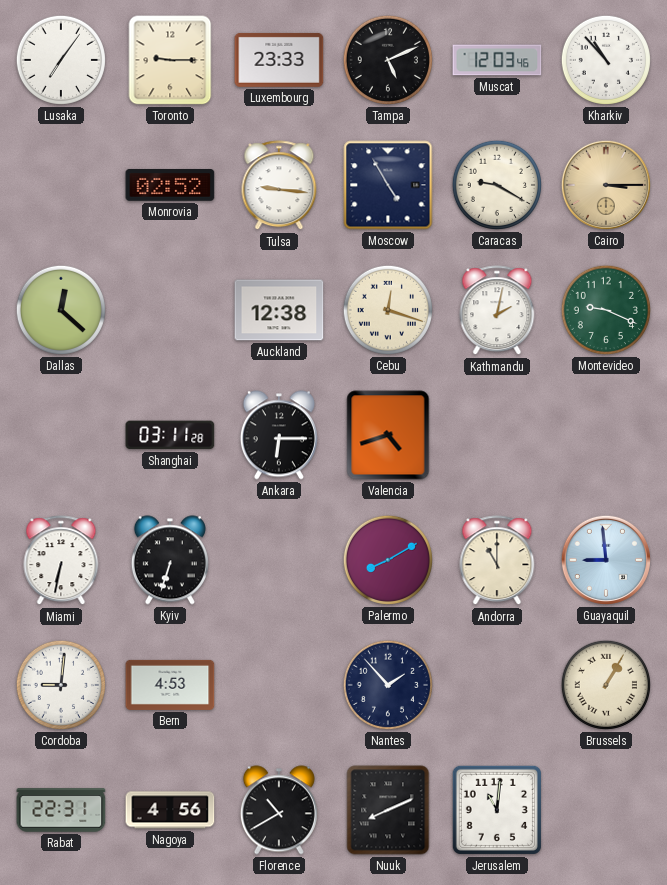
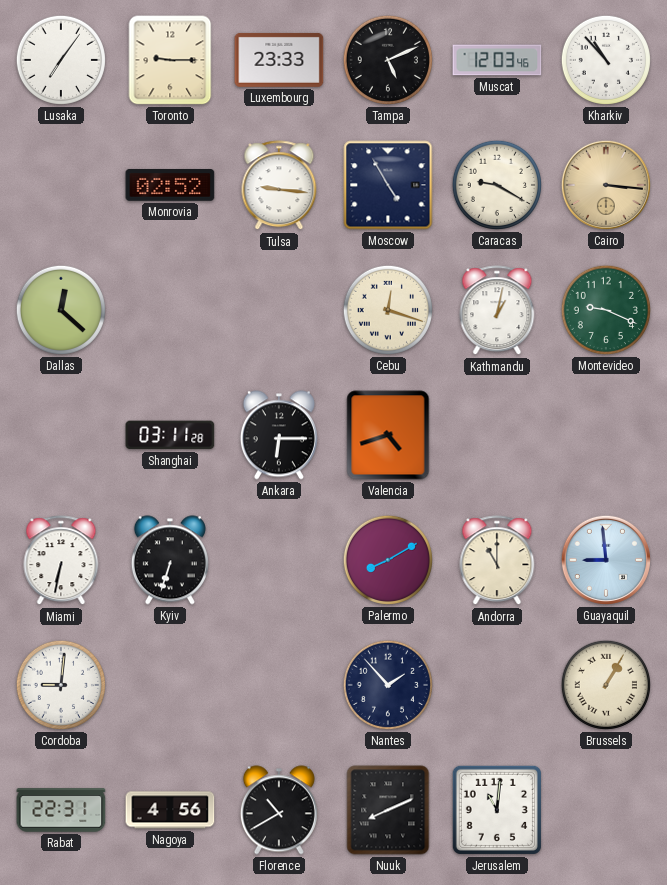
Cairo: 3:15 -> 3:16
Auckland: 12:38 -> none
Kathmandu: 2:02 -> 1:02
Bern: 4:53 -> none
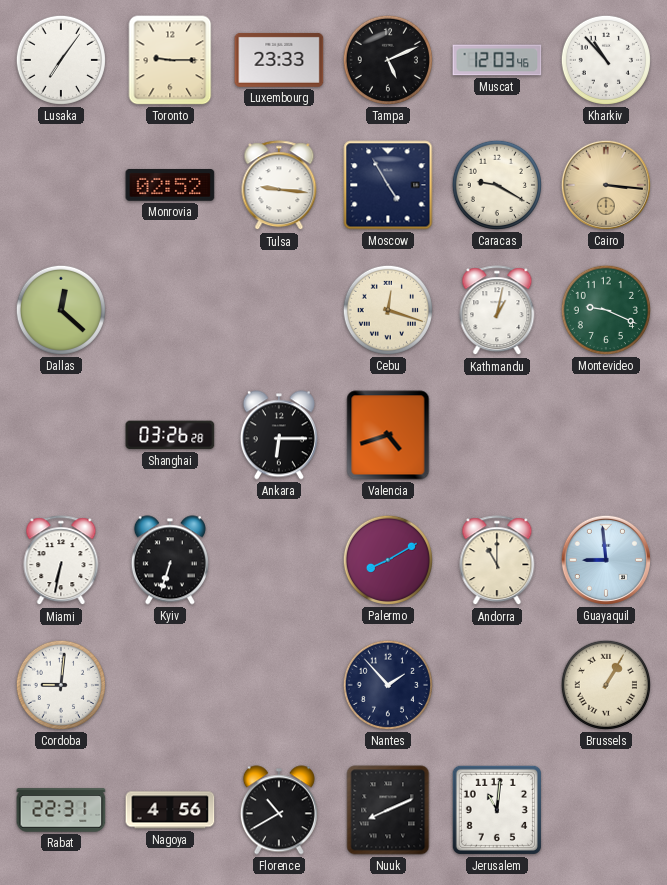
Shanghai: 03:11 -> 03:26
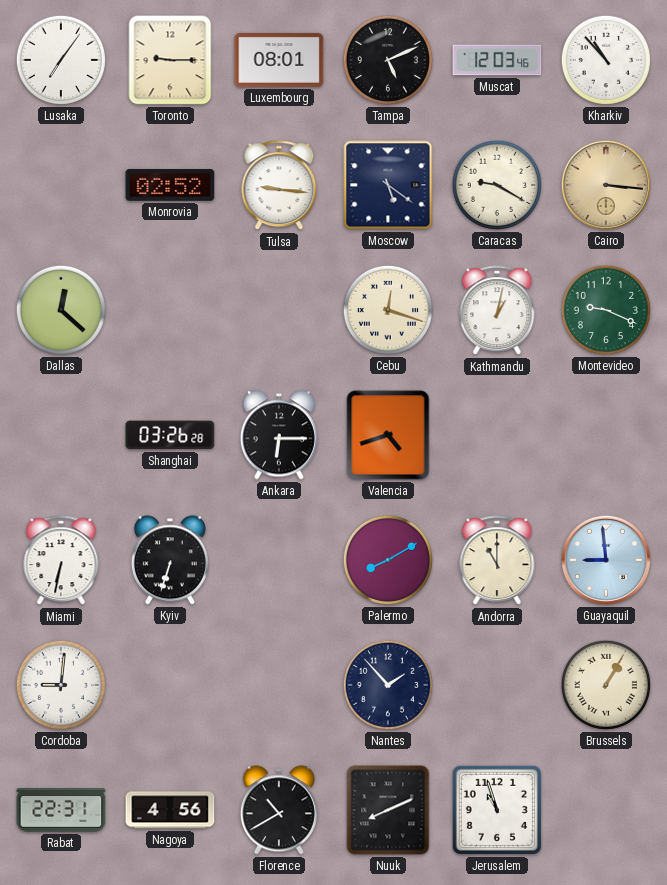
Luxembourg: 23:33 -> 08:01
Moscow: 4:55 -> 5:21
Jerusalem: 11:01 -> 10:57
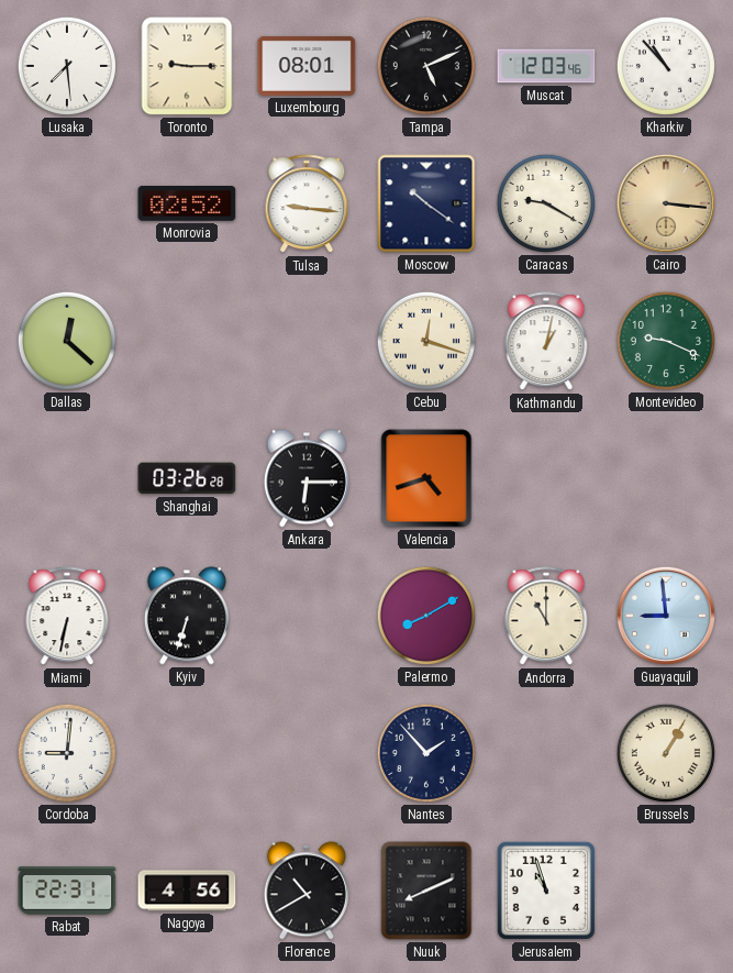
Lusaka: 7:06 -> 7:29
Moscow: 5:21 -> 10:21
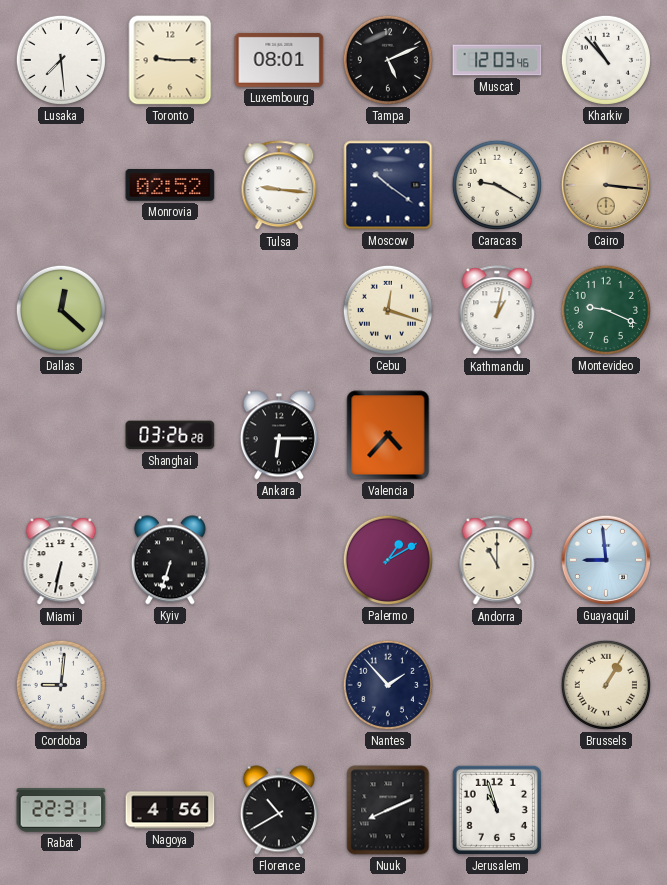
Valencia: 4:42 -> 4:37
Palermo: 8:10 -> 1:10
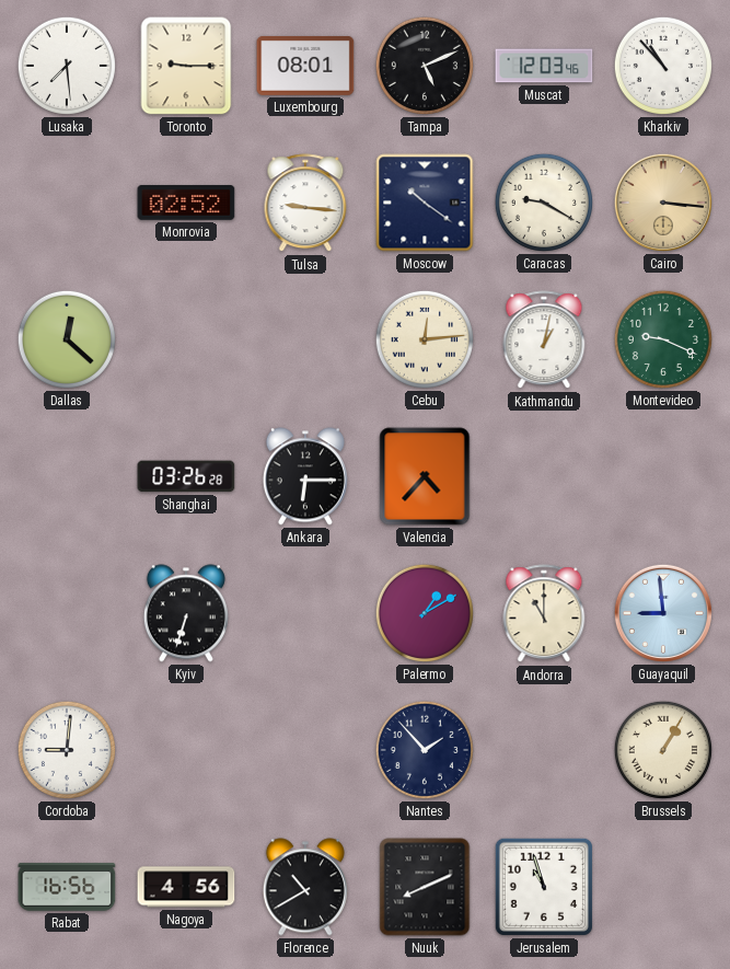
Cebu: 12:18 -> 12:14
Miami: 6:32 -> none
Rabat: 22:31 -> 16:56
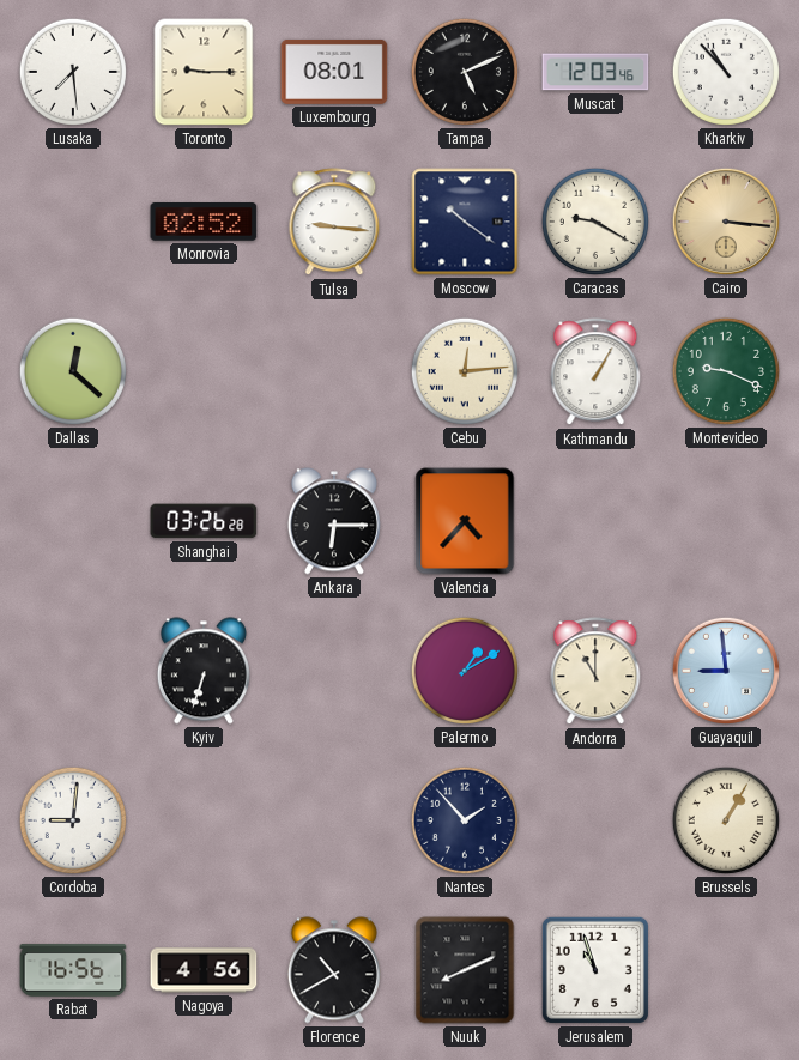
Kathmandu: 1:02 -> 1:05
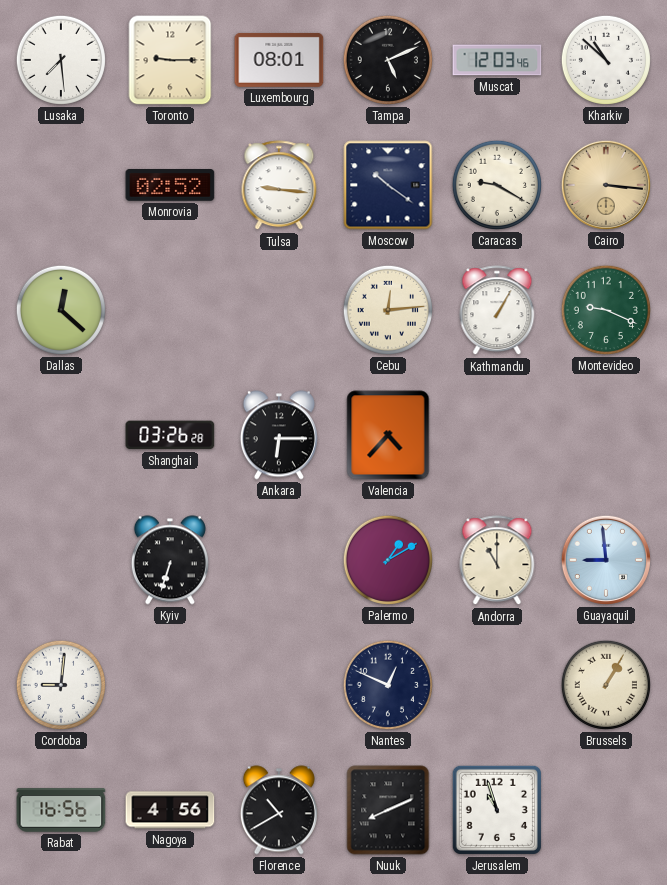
Kharkiv: 10:53 -> 10:52
Nantes: 1:53 -> 12:49
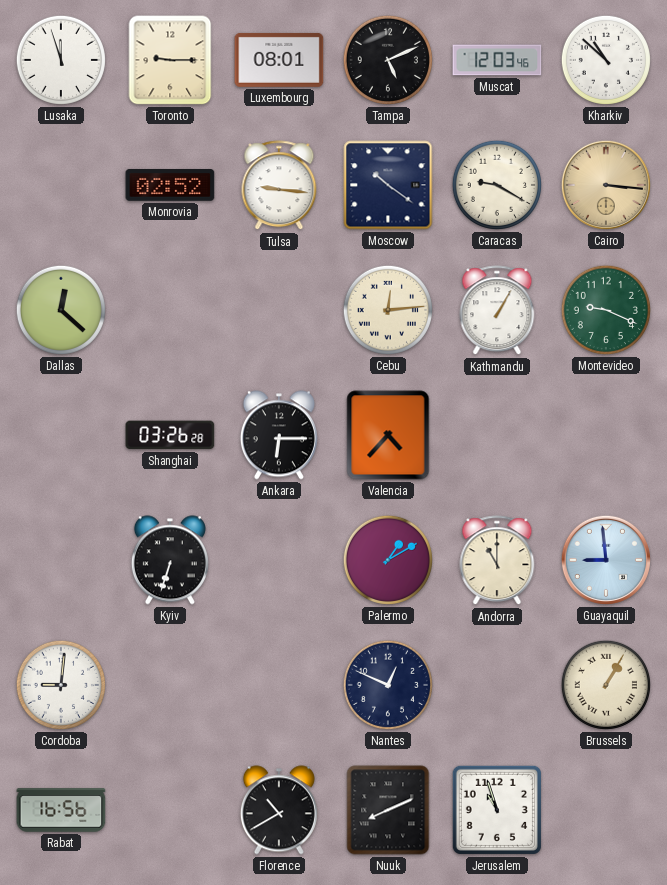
Lusaka: 7:29 -> 11:57
Nagoya: 4:56 -> none
